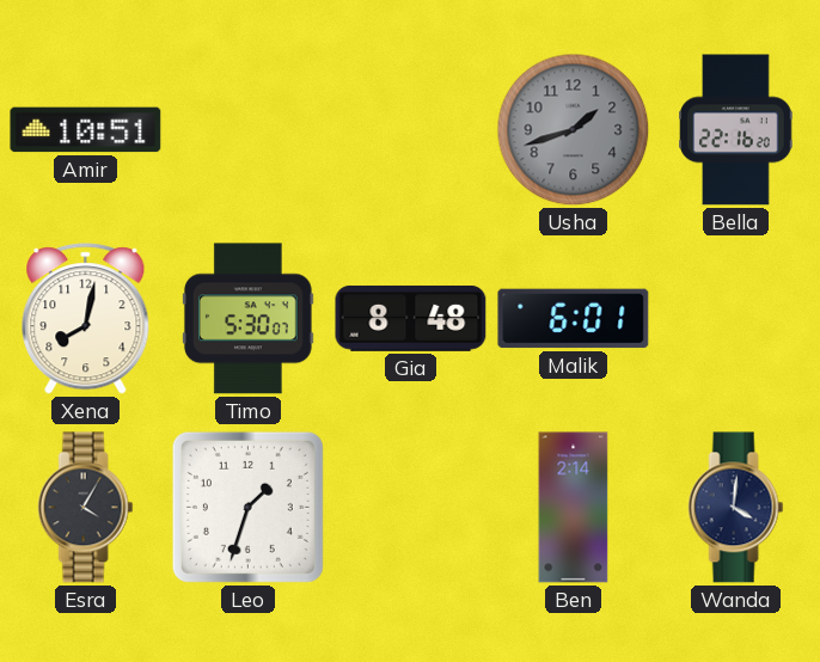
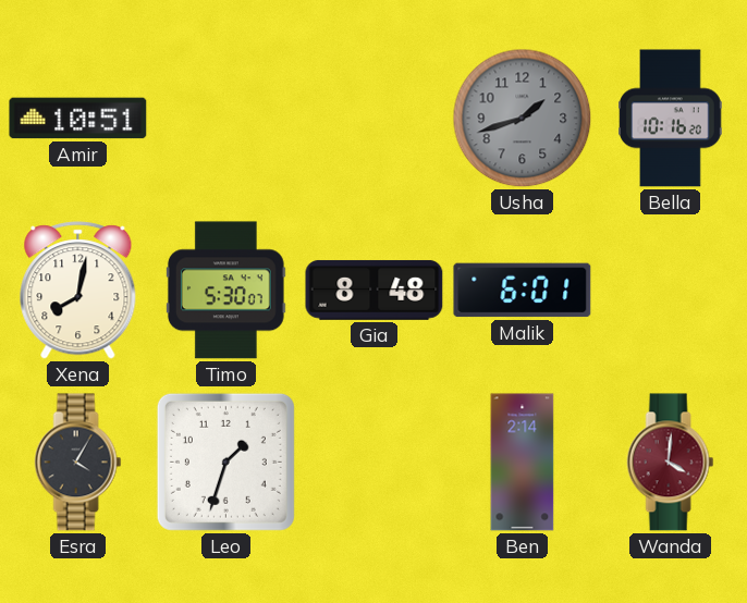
Bella: 22:16 -> 10:16
Wanda dial: navy -> burgundy
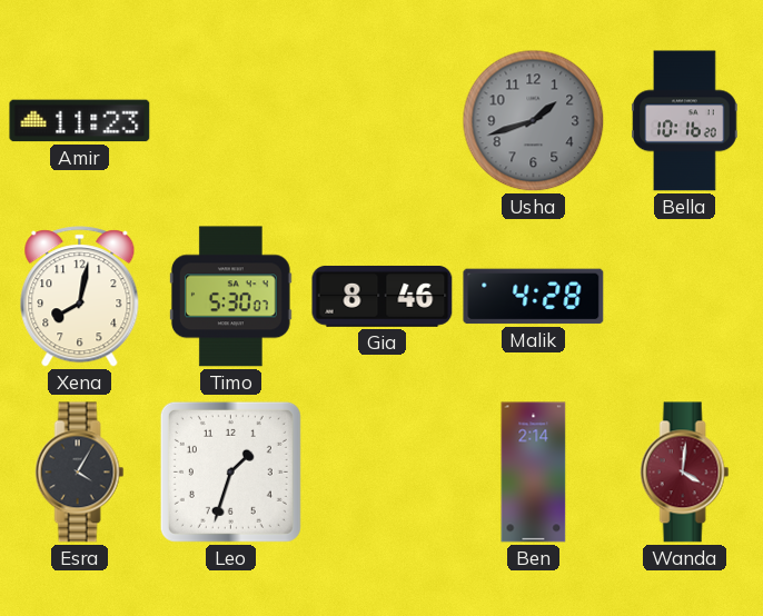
Amir: 10:51 -> 11:23
Gia: 8:48 -> 8:46
Malik: 6:01 -> 4:28
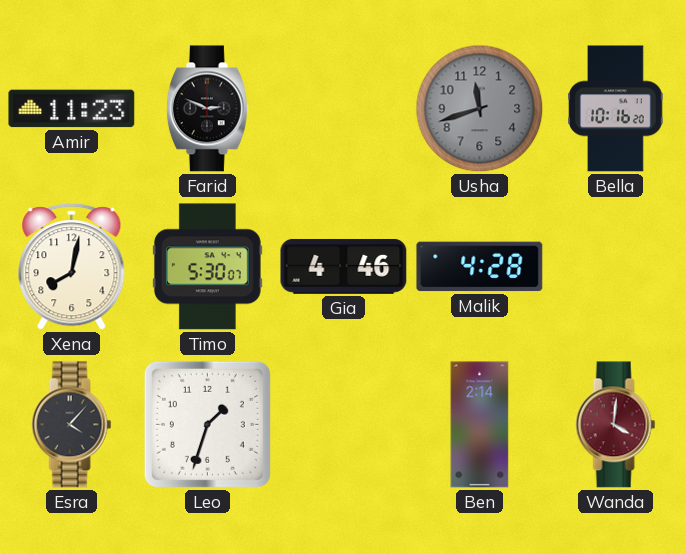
Farid: none -> 2:49
Usha: 1:42 -> 11:42
Gia: 8:46 -> 4:46
Esra: 4:05 -> 4:07
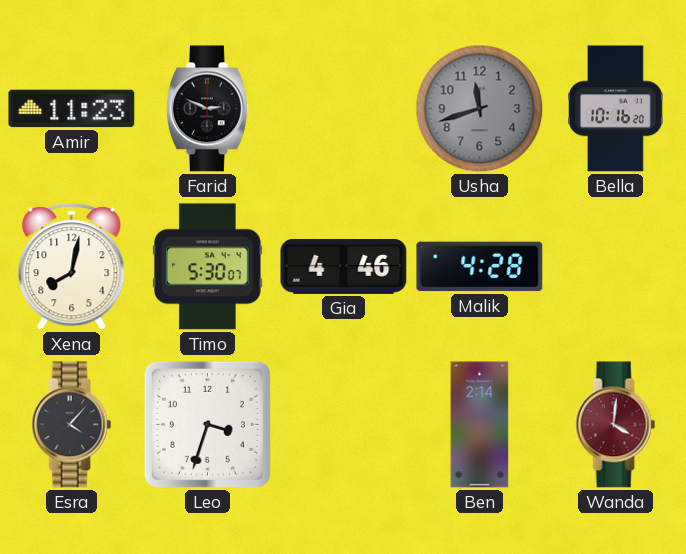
Leo: 1:33 -> 3:33
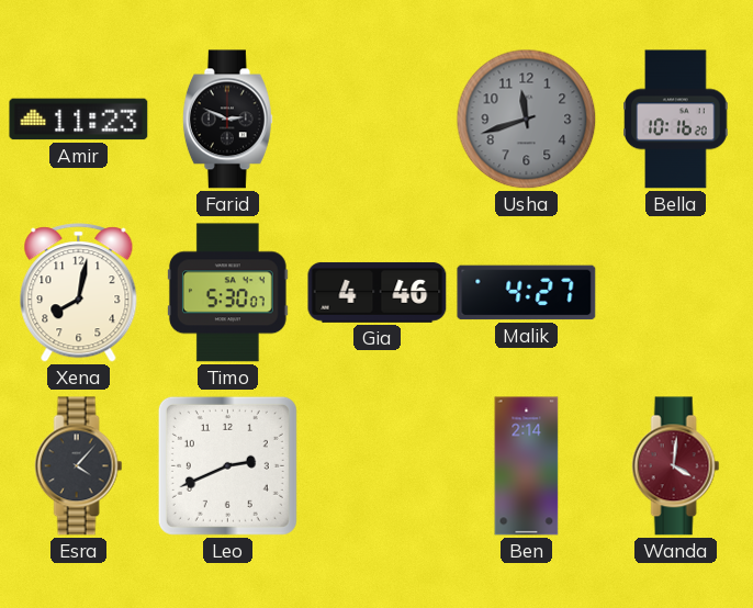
Malik: 4:28 -> 4:27
Leo: 3:33 -> 2:41
